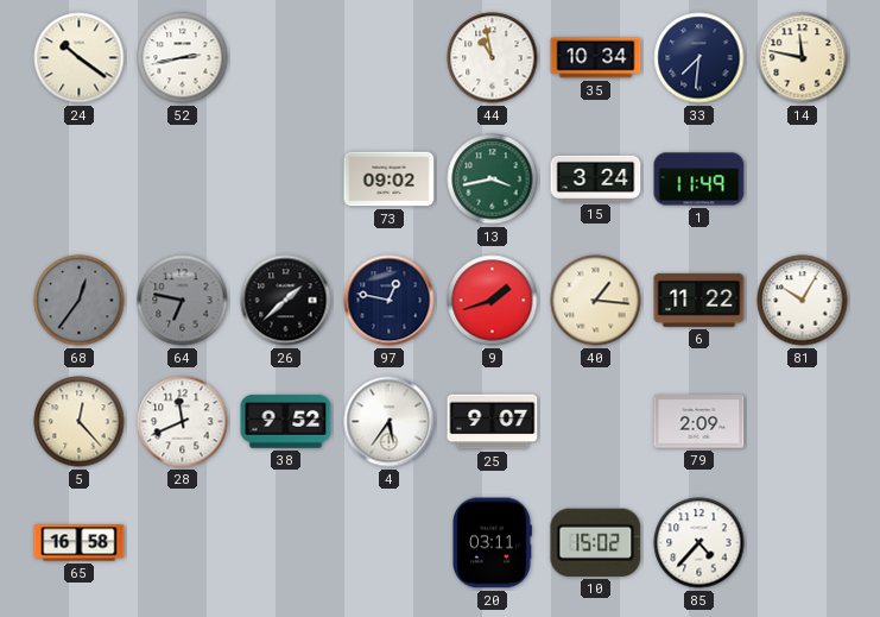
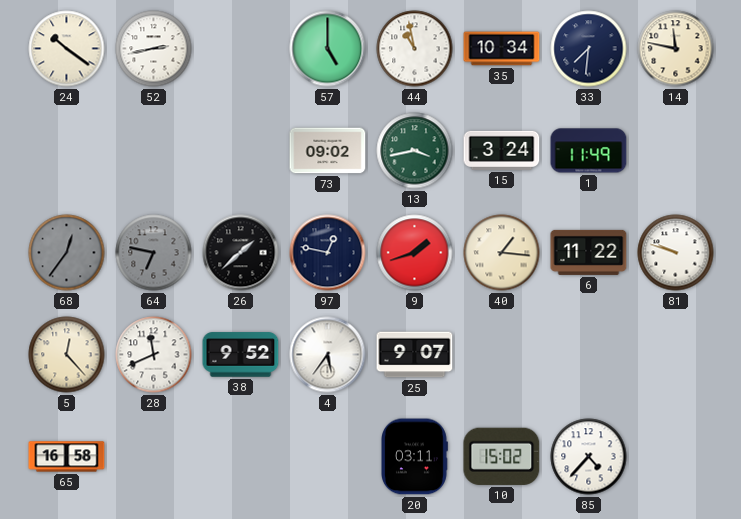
57: none -> 5:00
81: 10:05 -> 9:48
79: 2:09 -> none
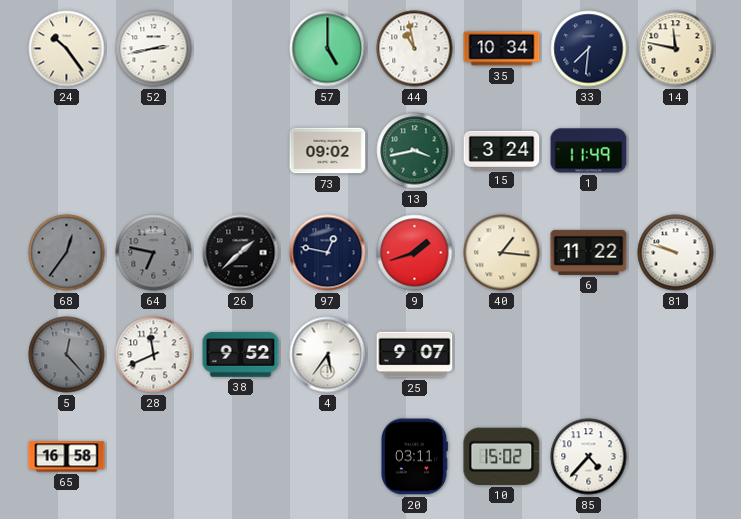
24: 10:21 -> 10:24
5 dial: cream -> grey
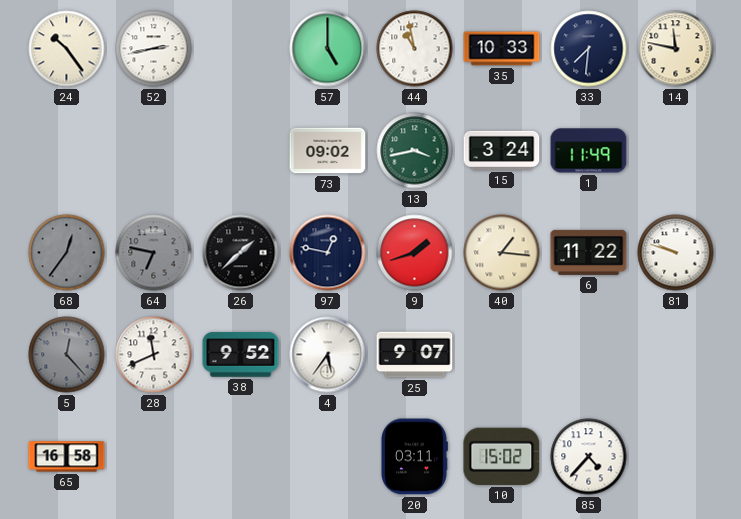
35: 10:34 -> 10:33
